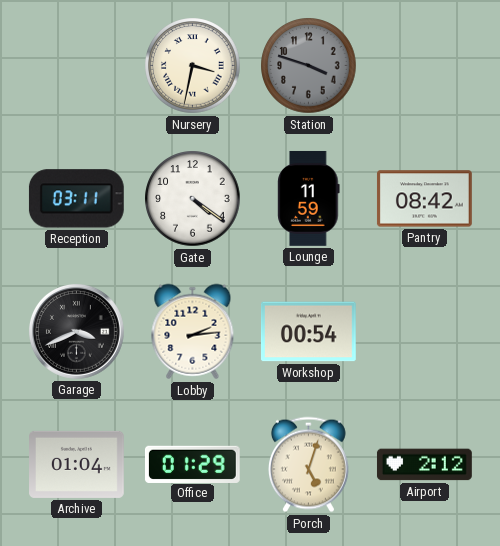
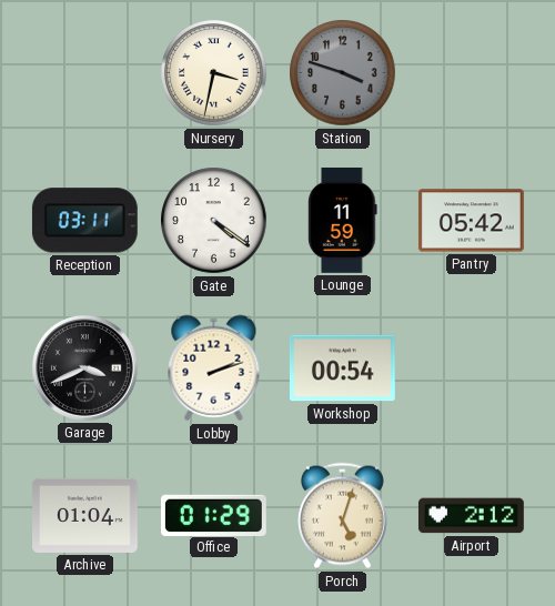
Pantry: 08:42 -> 05:42
Lobby: 2:14 -> 2:12
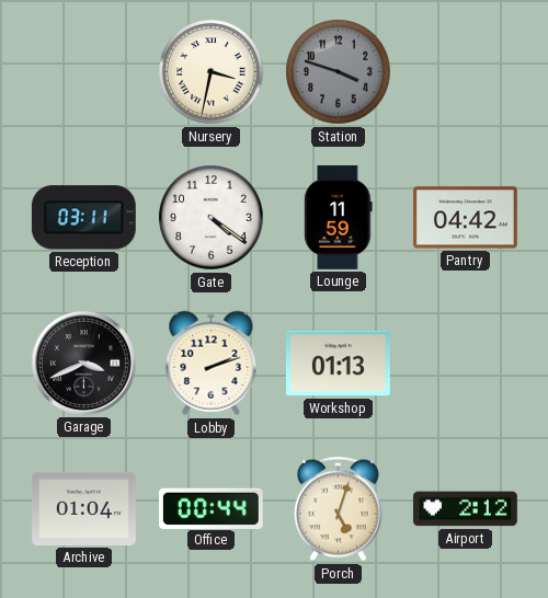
Pantry: 05:42 -> 04:42
Workshop: 00:54 -> 01:13
Office: 01:29 -> 00:44
